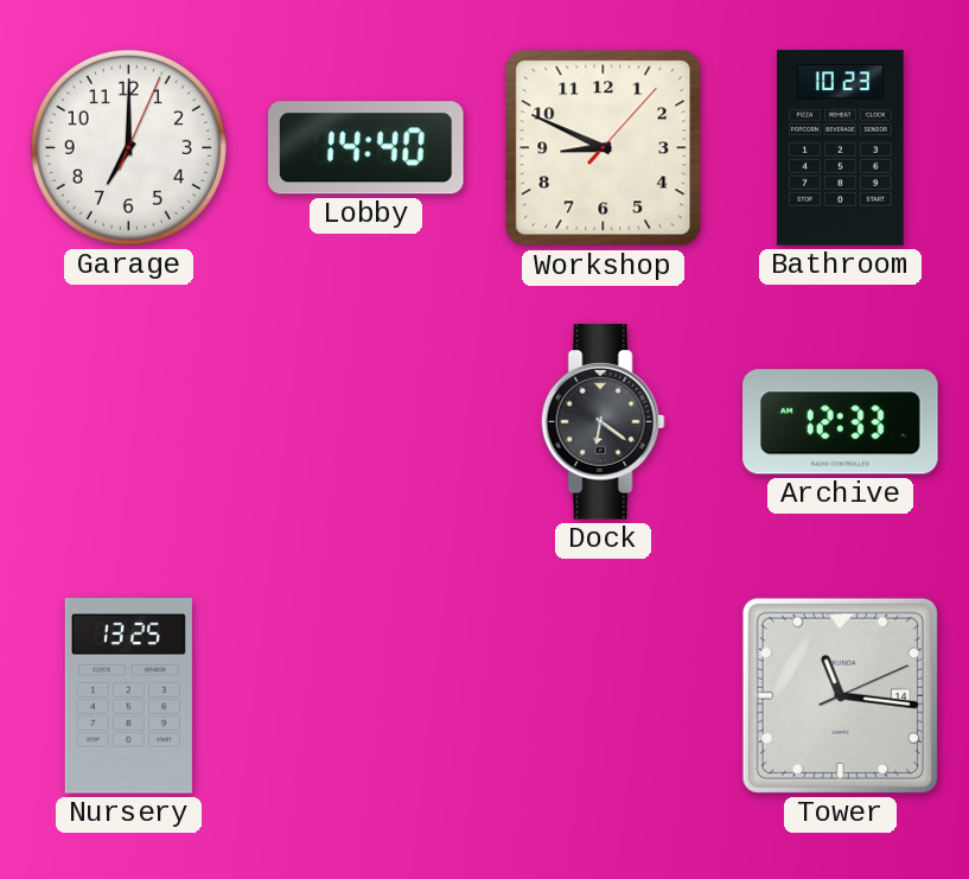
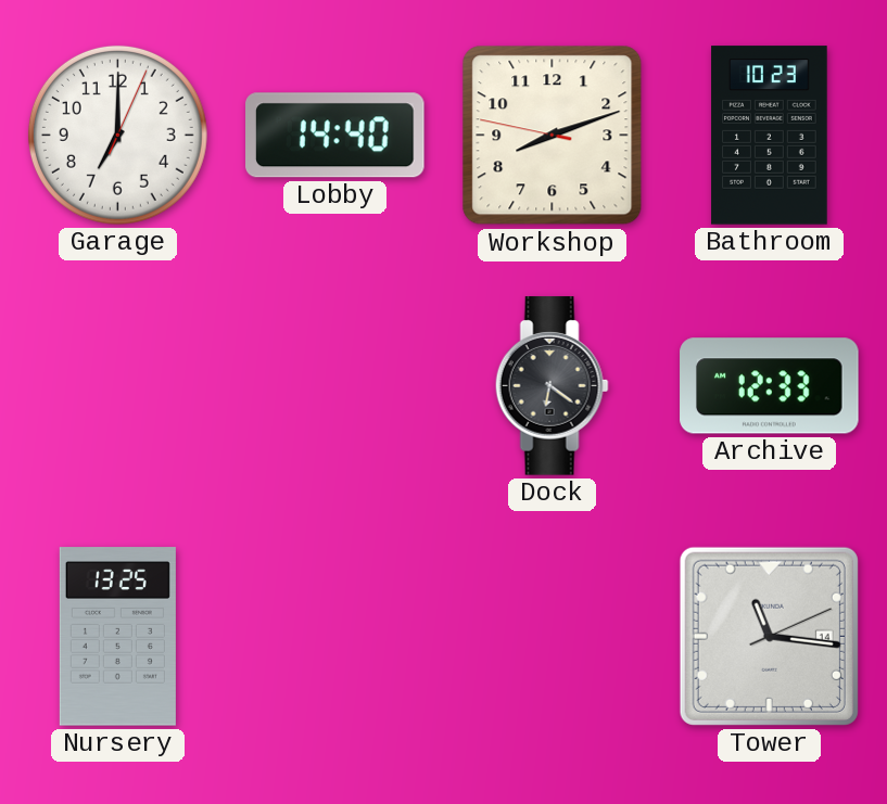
Workshop: 8:49 -> 8:11
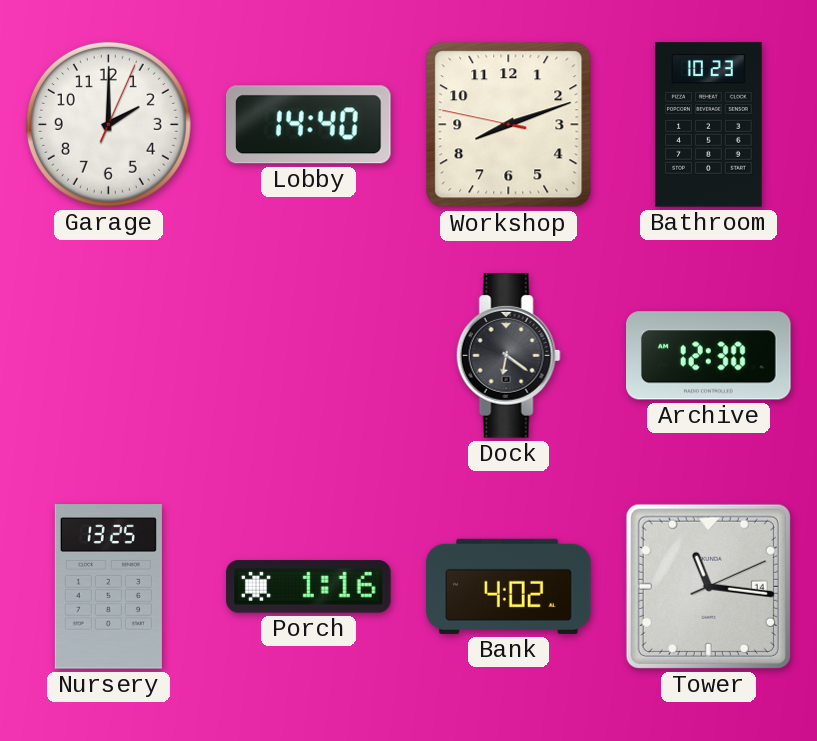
Garage: 7:00 -> 2:00
Archive: 12:33 -> 12:30
Porch: none -> 1:16
Bank: none -> 4:02
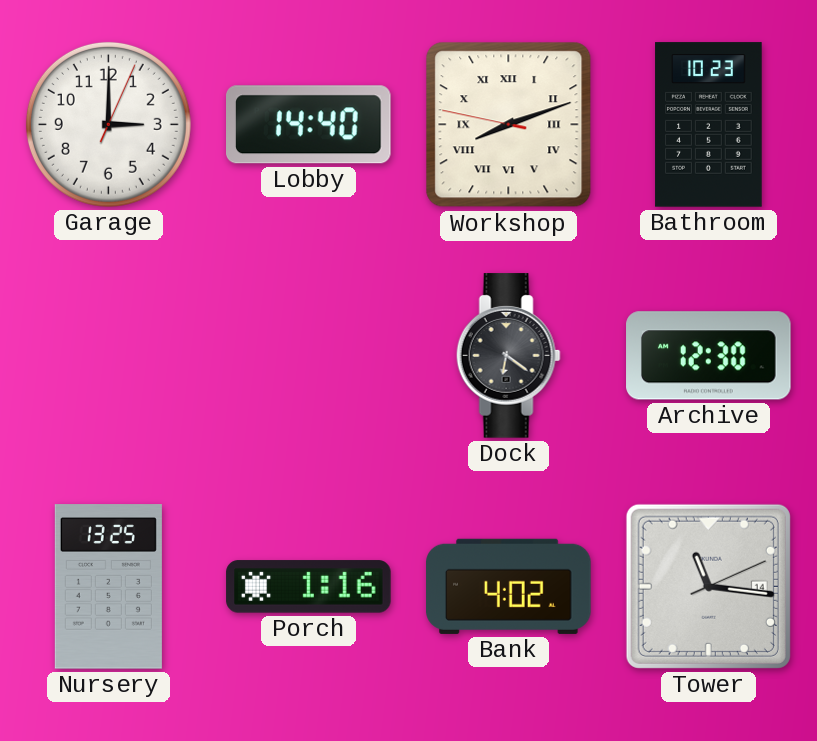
Garage: 2:00 -> 3:00
Workshop numerals: Arabic -> Roman
